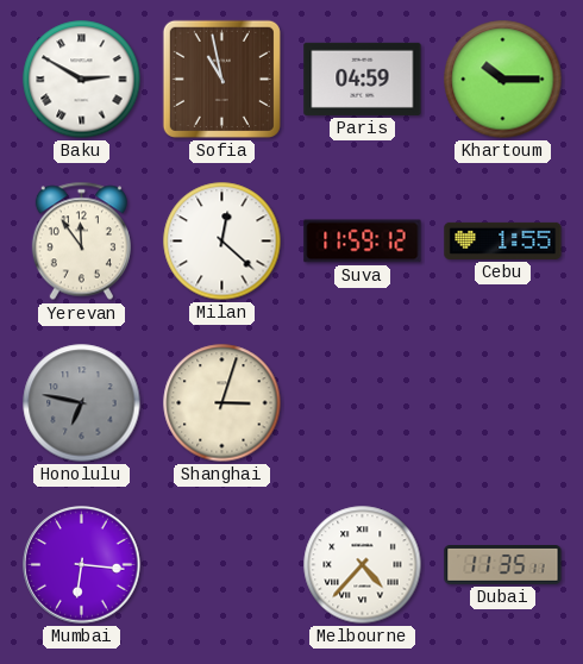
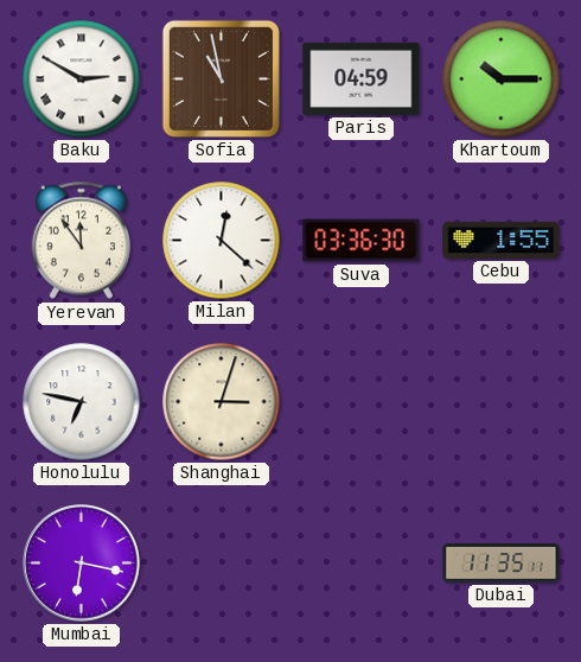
Suva: 11:59 -> 03:36
Honolulu dial: grey -> white
Mumbai: 6:16 -> 6:17
Melbourne: 4:37 -> none
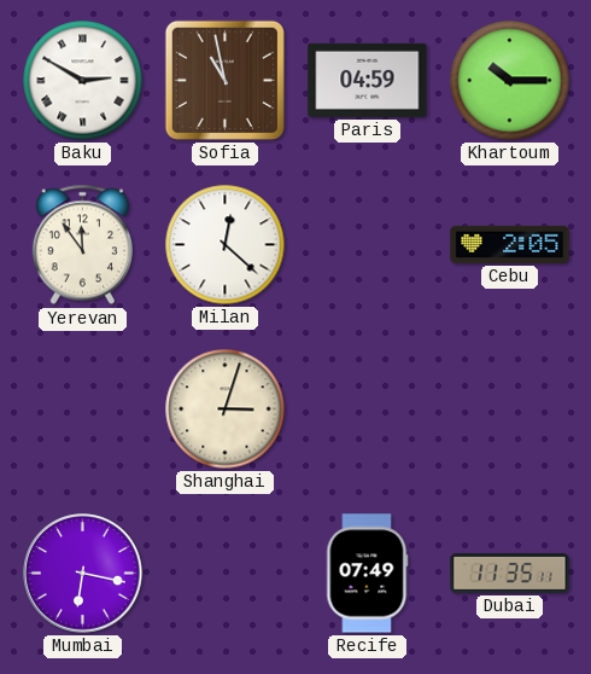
Suva: 03:36 -> none
Cebu: 1:55 -> 2:05
Honolulu: 6:47 -> none
Recife: none -> 07:49
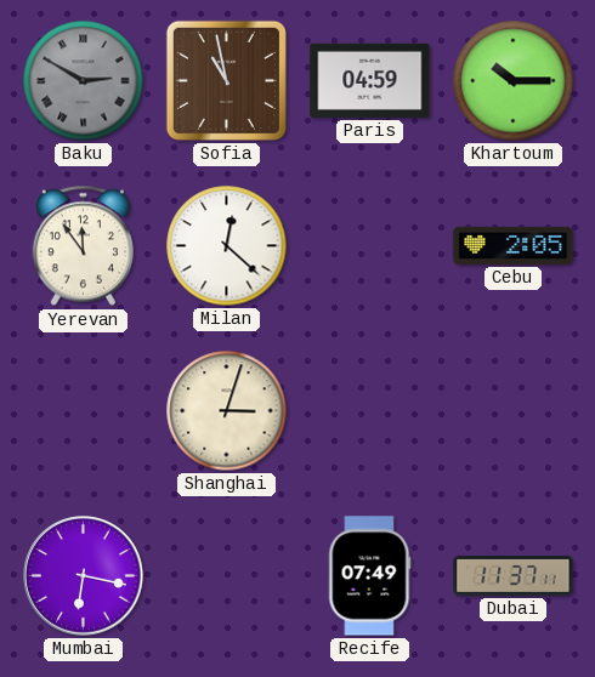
Baku dial: white -> grey
Dubai: 11:35 -> 11:37
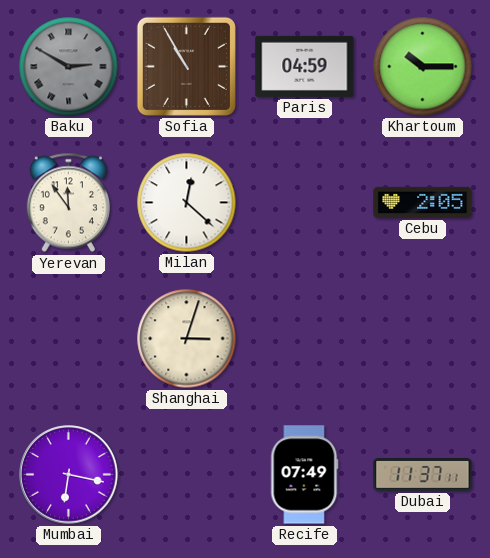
Sofia: 10:58 -> 10:55
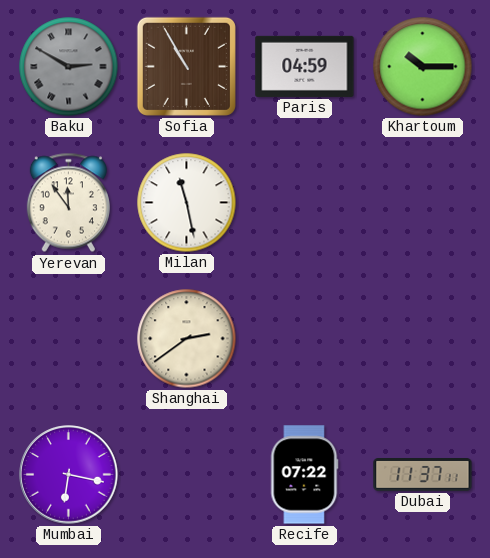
Milan: 12:22 -> 11:28
Cebu: 2:05 -> none
Shanghai: 3:03 -> 2:39
Recife: 07:49 -> 07:22
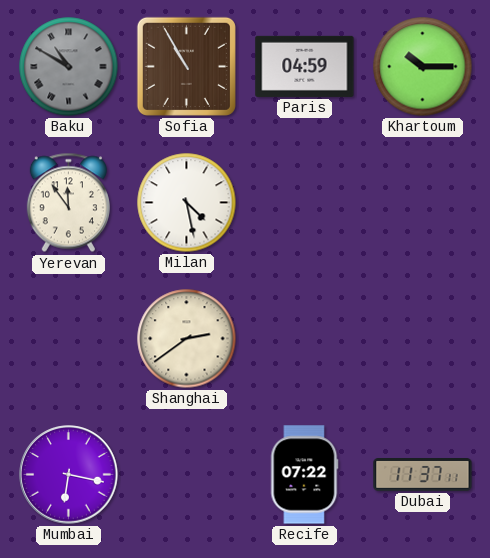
Baku: 2:50 -> 10:50
Milan: 11:28 -> 4:28
